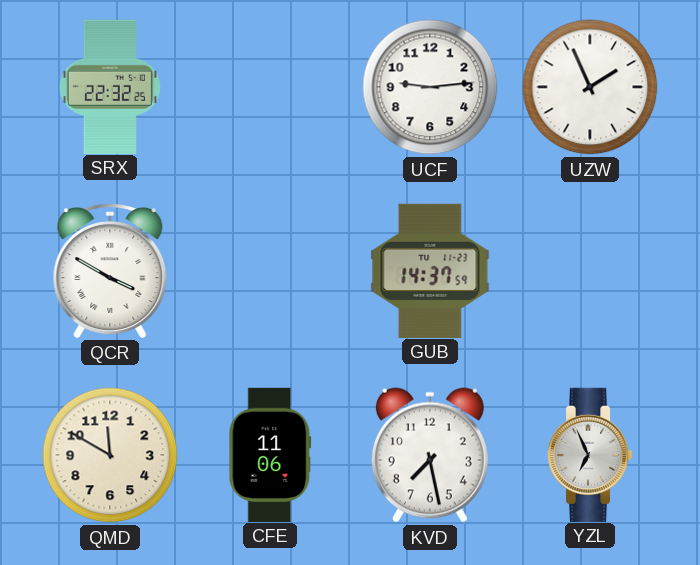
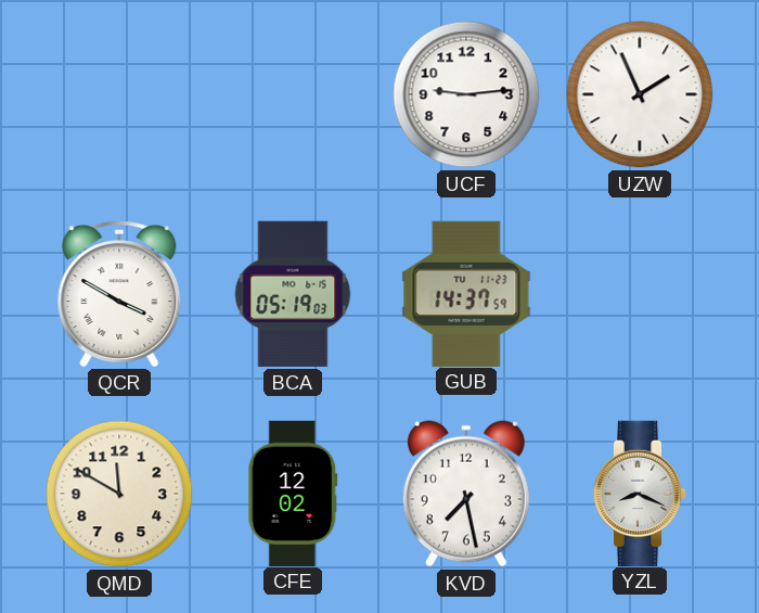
SRX: 22:32 -> none
BCA: none -> 05:19
CFE: 11:06 -> 12:02
YZL: 6:56 -> 8:19
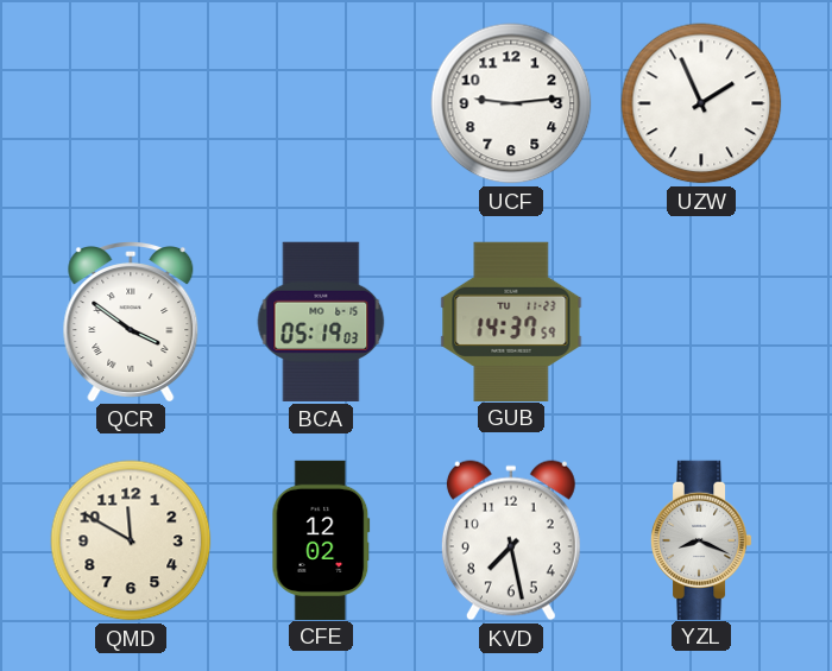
QCR: 3:50 -> 3:51
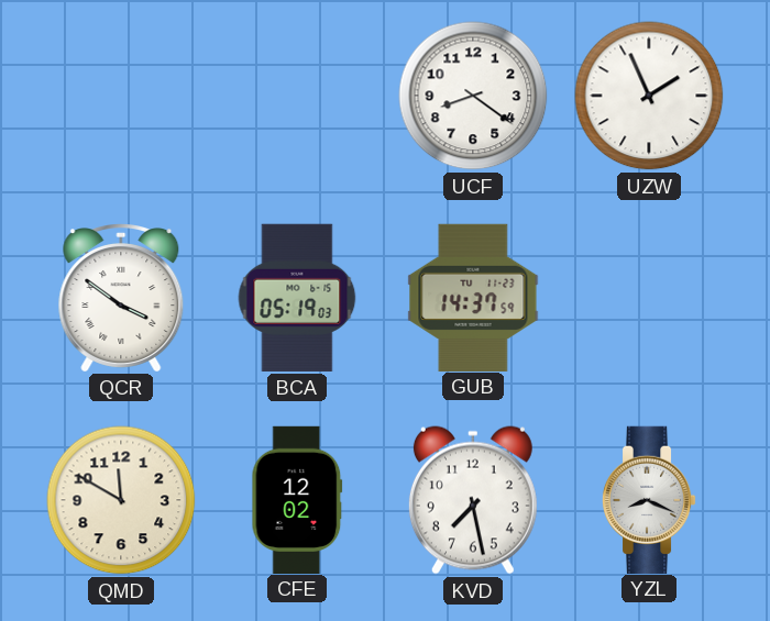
UCF: 9:14 -> 8:21
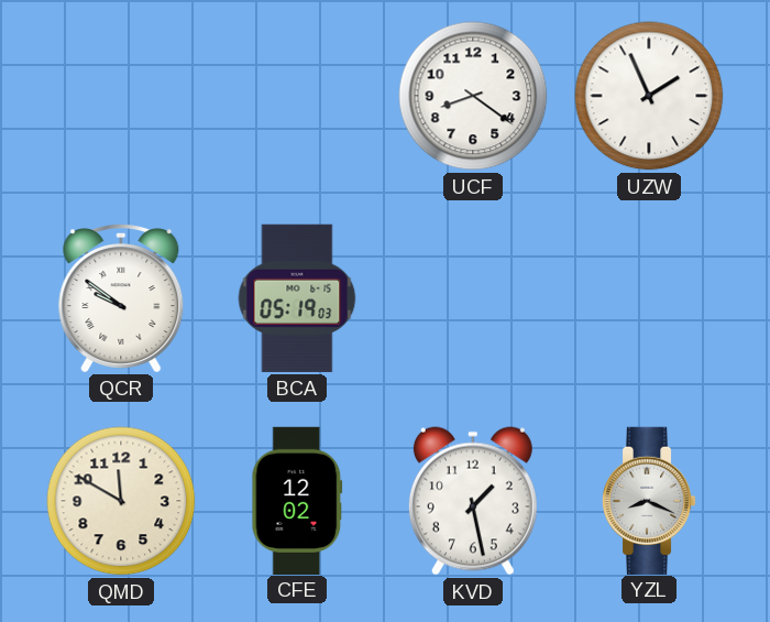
QCR: 3:51 -> 9:51
GUB: 14:37 -> none
KVD: 7:28 -> 1:28
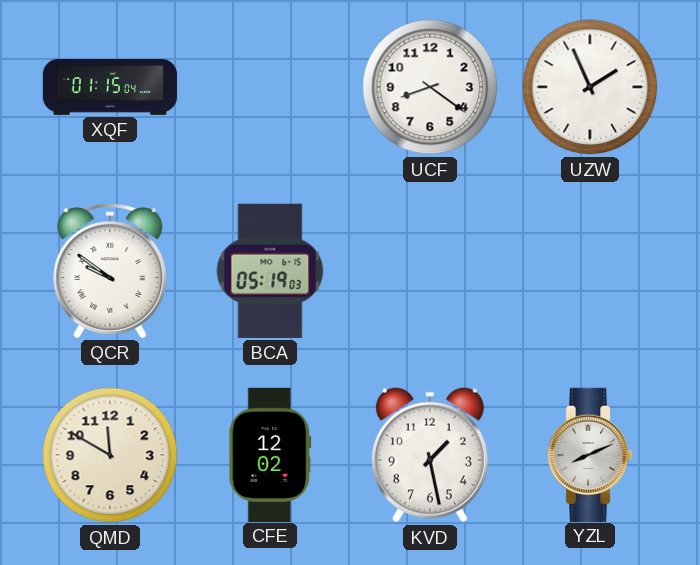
XQF: none -> 01:15
YZL: 8:19 -> 8:11
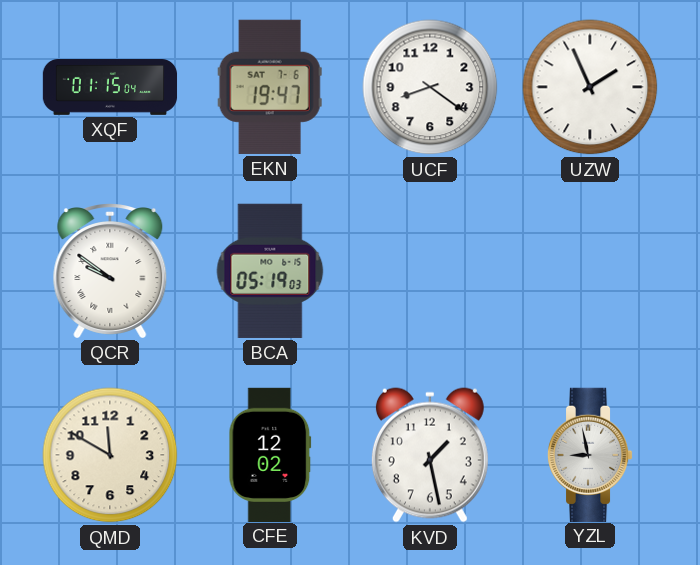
EKN: none -> 19:47
YZL: 8:11 -> 8:58
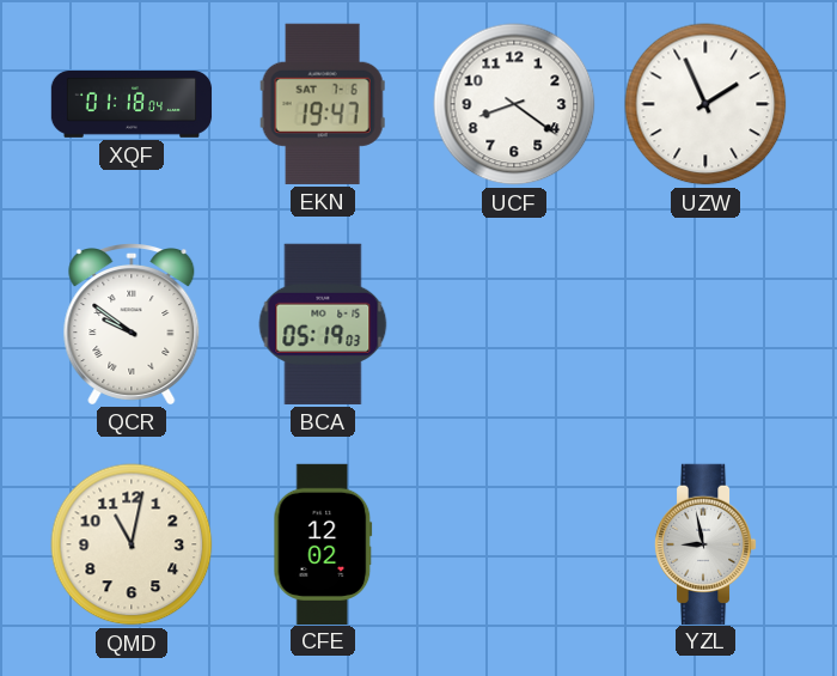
XQF: 01:15 -> 01:18
QMD: 11:50 -> 11:02
KVD: 1:28 -> none
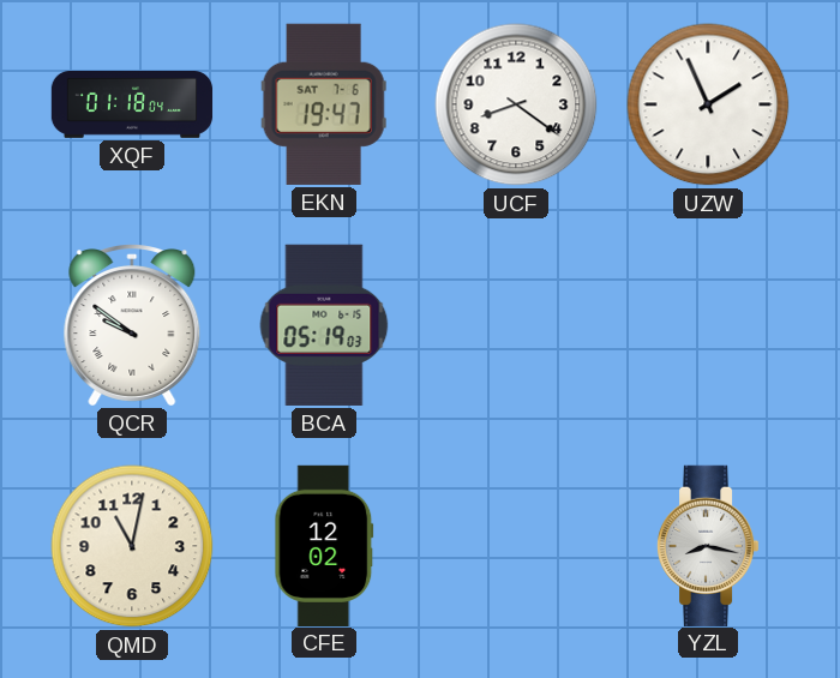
YZL: 8:58 -> 8:17
